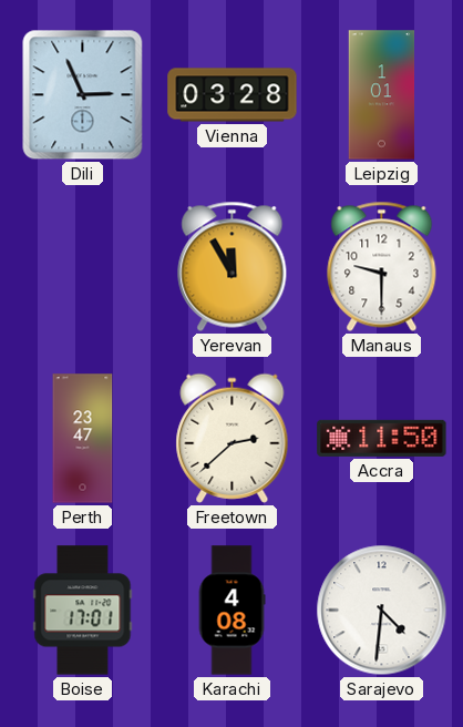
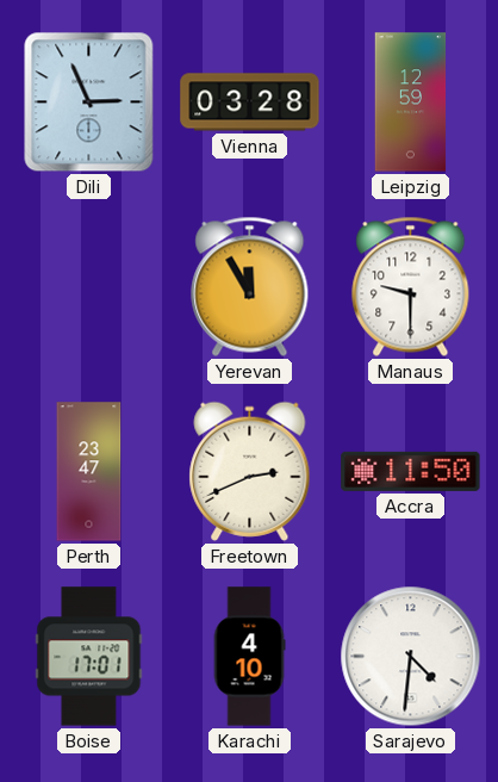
Leipzig: 1:01 -> 12:59
Freetown: 2:38 -> 2:41
Karachi: 4:08 -> 4:10
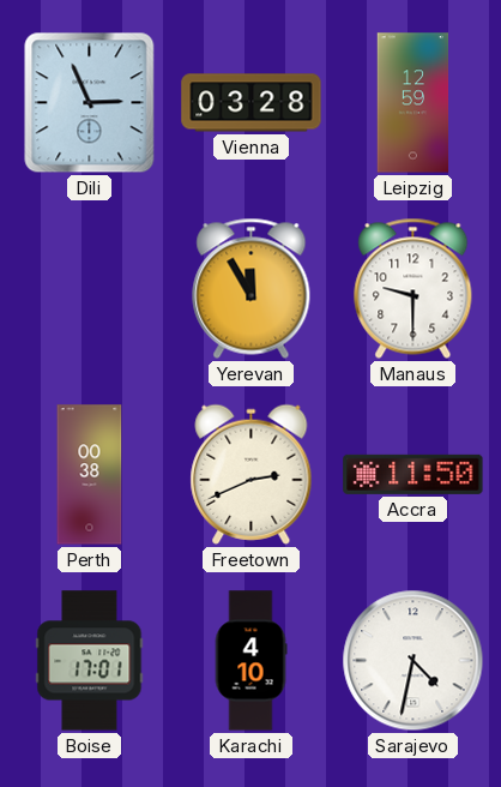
Perth: 23:47 -> 00:38
Sarajevo: 4:31 -> 4:32
